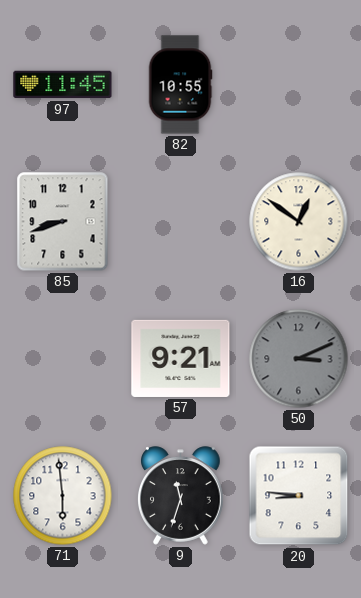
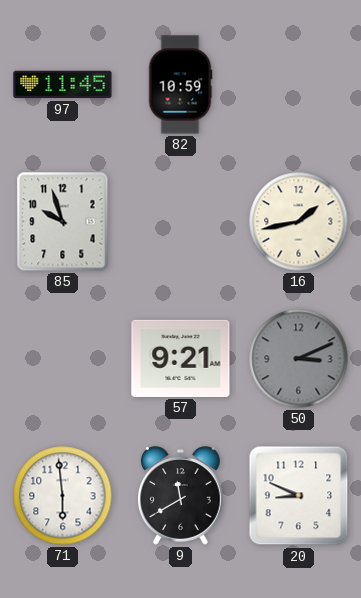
82: 10:55 -> 10:59
85: 8:42 -> 9:57
16: 12:51 -> 1:43
9: 11:33 -> 11:40
20: 8:46 -> 8:49
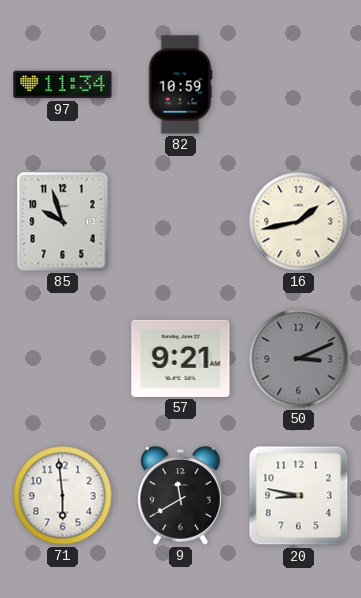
97: 11:45 -> 11:34
20: 8:49 -> 8:47
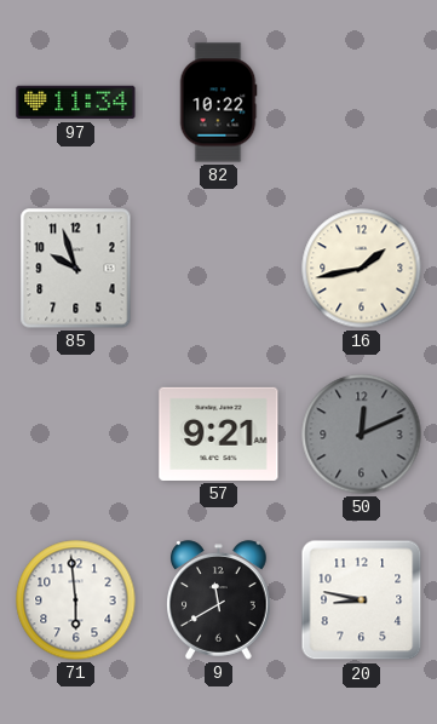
82: 10:59 -> 10:22
50: 3:11 -> 12:11
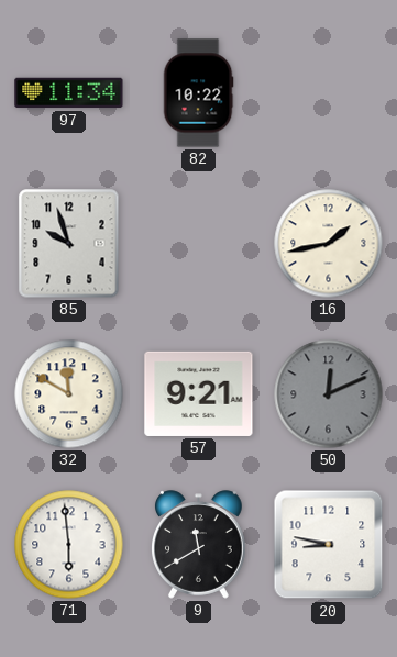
32: none -> 11:50
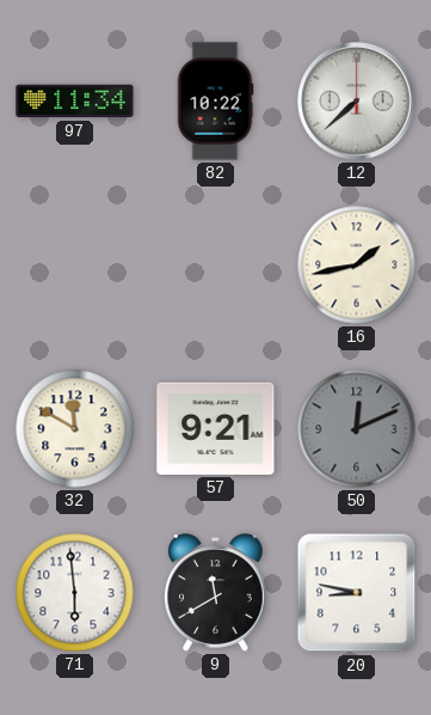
12: none -> 7:38
85: 9:57 -> none
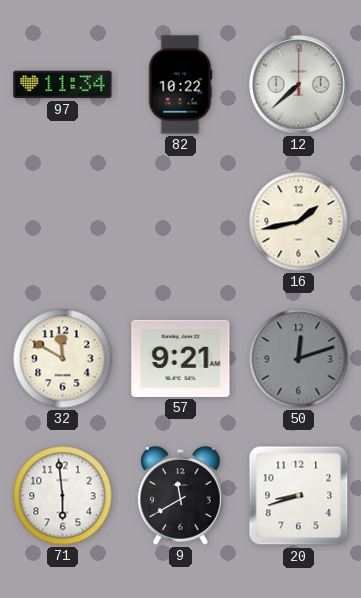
50: 12:11 -> 12:12
20: 8:47 -> 8:42
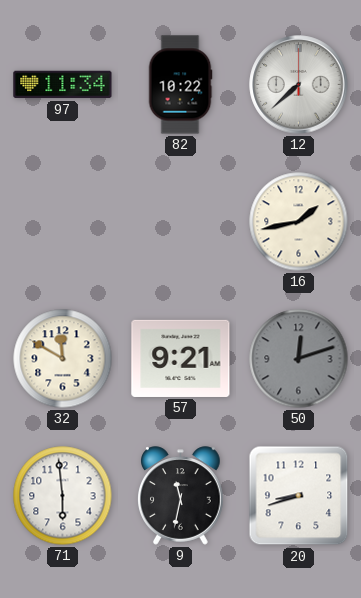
9: 11:40 -> 11:32
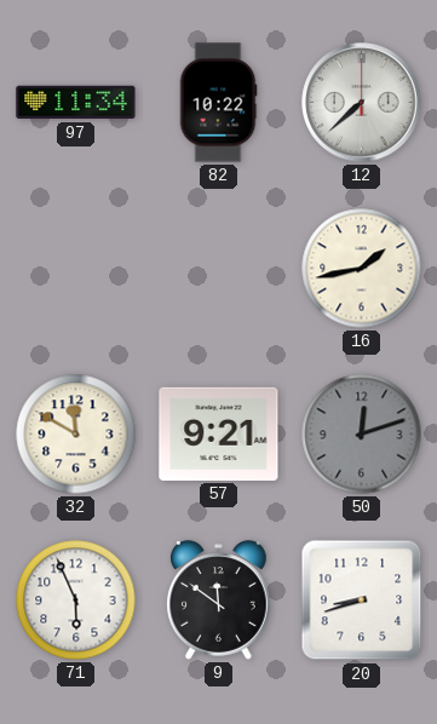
71: 5:59 -> 5:56
9: 11:32 -> 11:51
